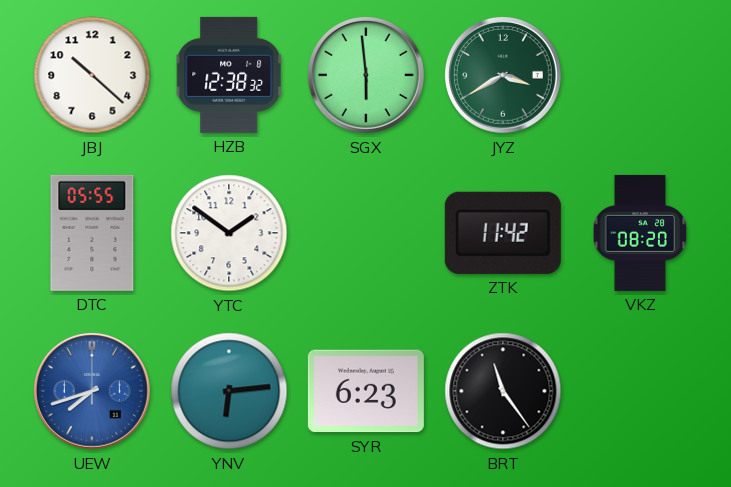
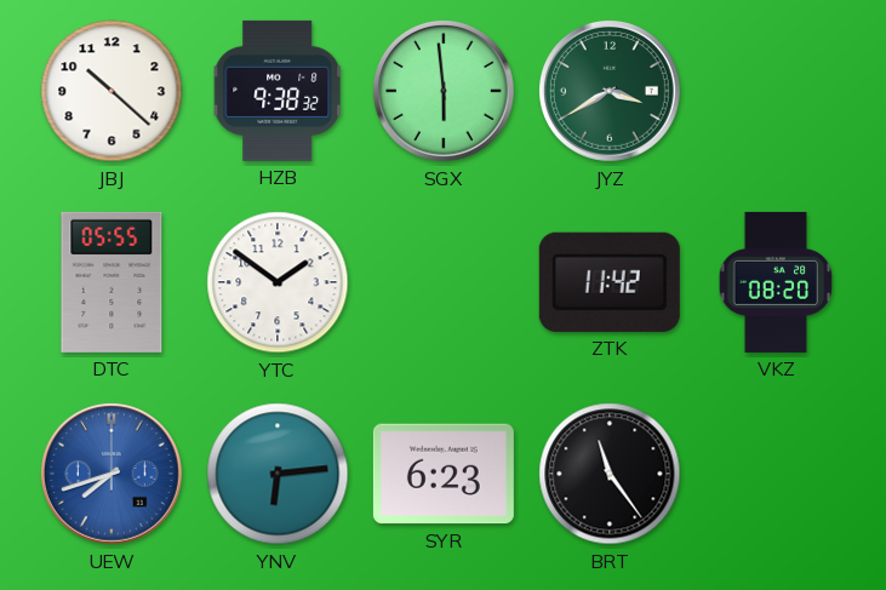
HZB: 12:38 -> 9:38
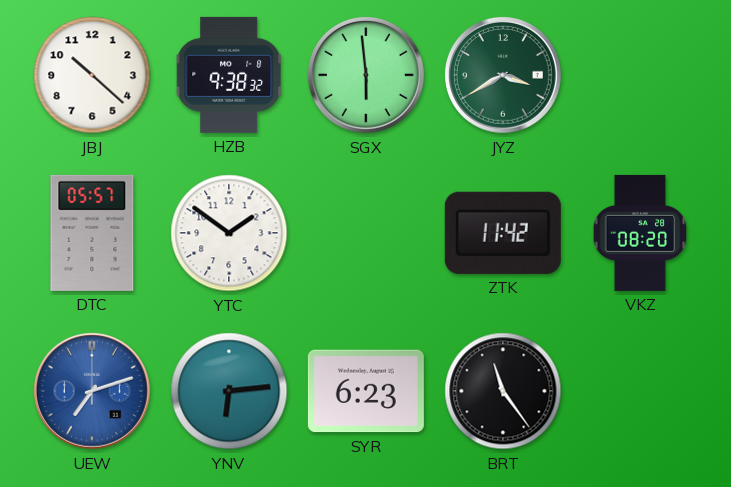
DTC: 05:55 -> 05:57
UEW: 7:42 -> 7:12
